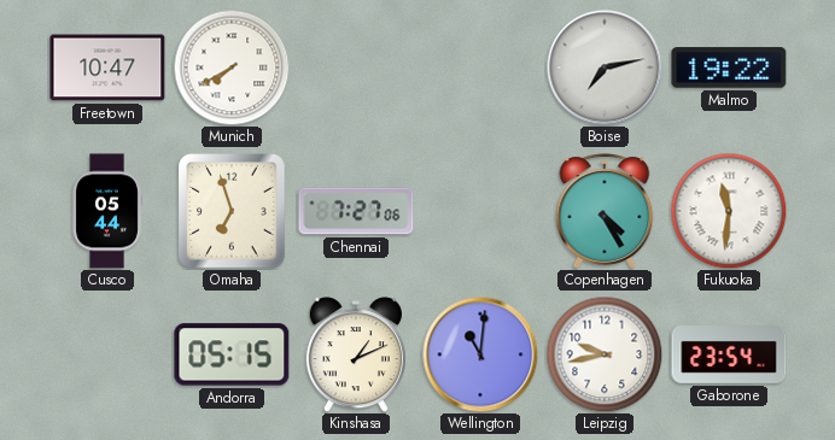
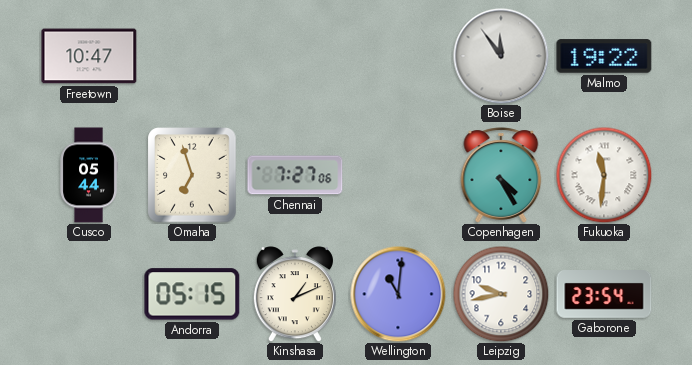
Munich: 7:40 -> none
Boise: 7:13 -> 11:54
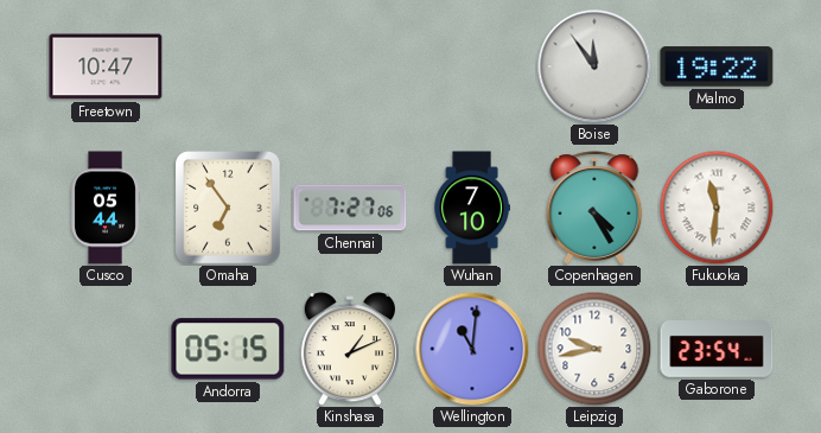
Omaha: 6:57 -> 6:54
Wuhan: none -> 7:10
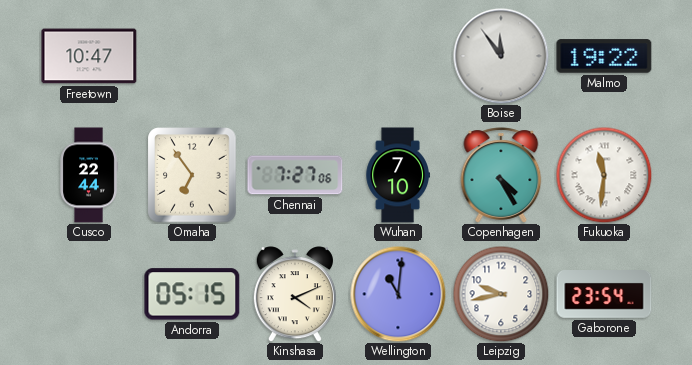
Cusco: 05:44 -> 22:44
Kinshasa: 1:11 -> 4:11
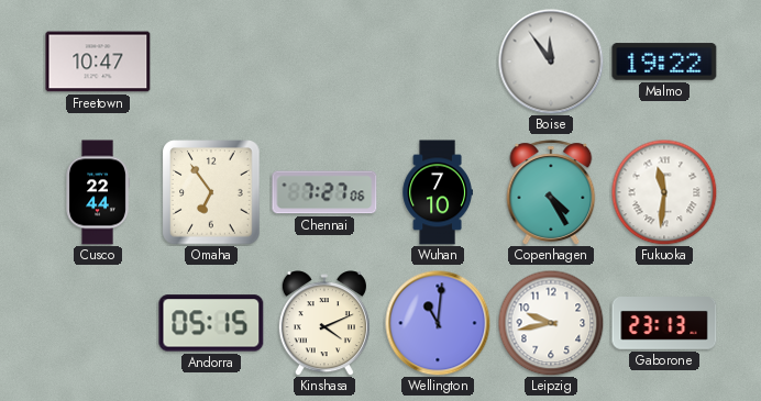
Gaborone: 23:54 -> 23:13
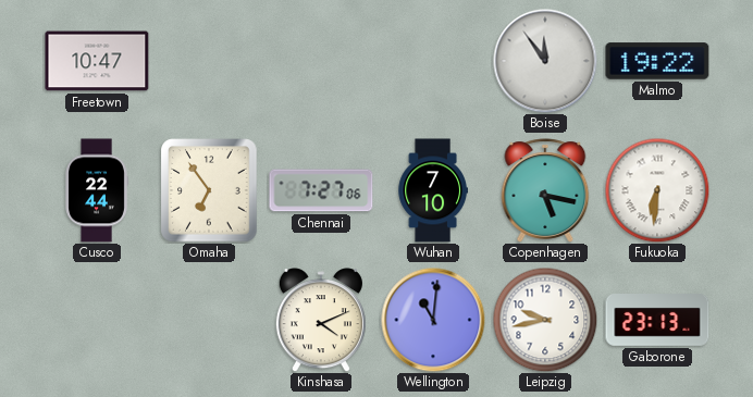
Copenhagen: 4:25 -> 5:17
Fukuoka: 11:31 -> 6:31
Andorra: 05:15 -> none
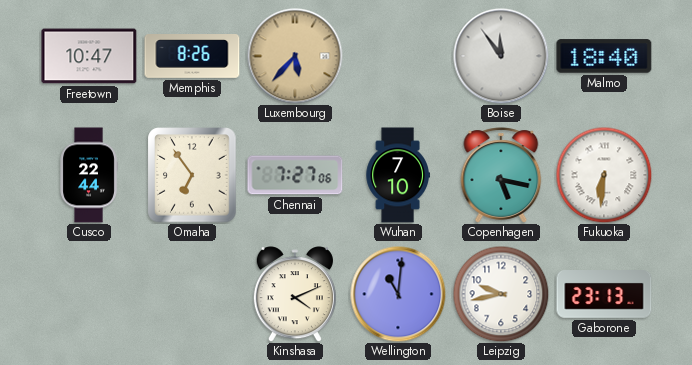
Memphis: none -> 8:26
Luxembourg: none -> 5:37
Malmo: 19:22 -> 18:40
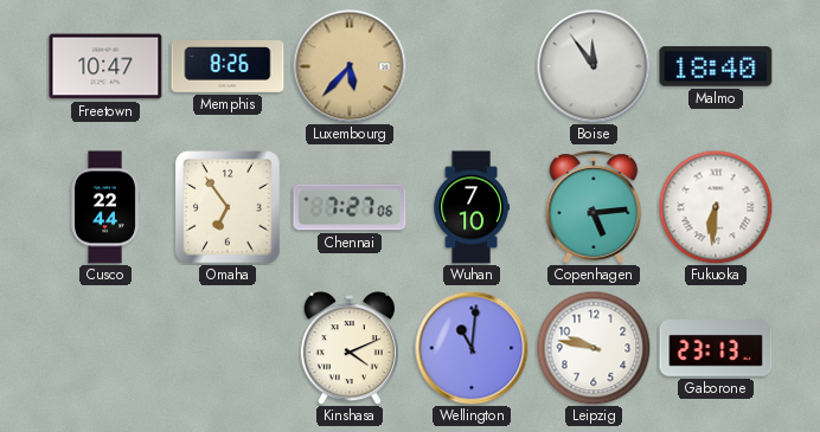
Copenhagen: 5:17 -> 5:14
Leipzig: 9:43 -> 9:47
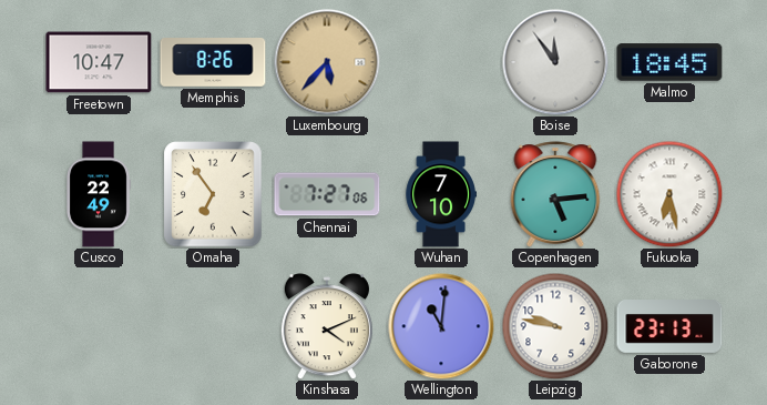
Malmo: 18:40 -> 18:45
Cusco: 22:44 -> 22:49
Fukuoka: 6:31 -> 6:28
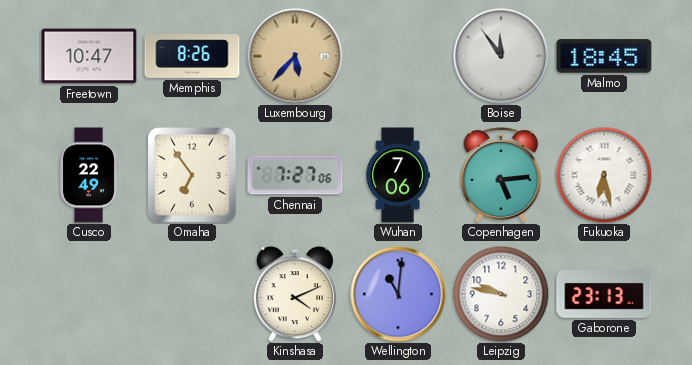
Wuhan: 7:10 -> 7:06
